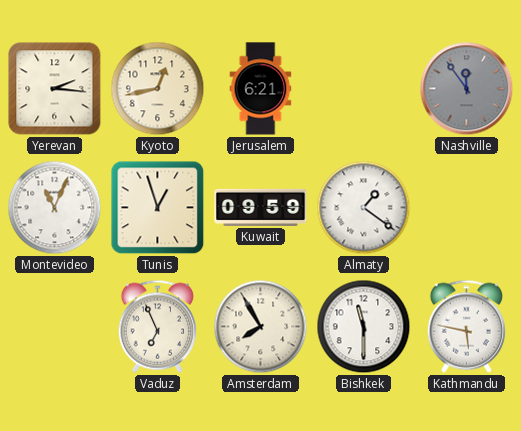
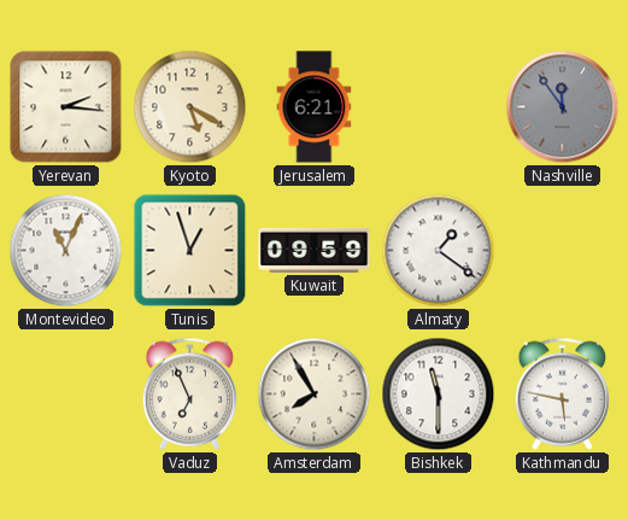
Kyoto: 12:43 -> 5:20
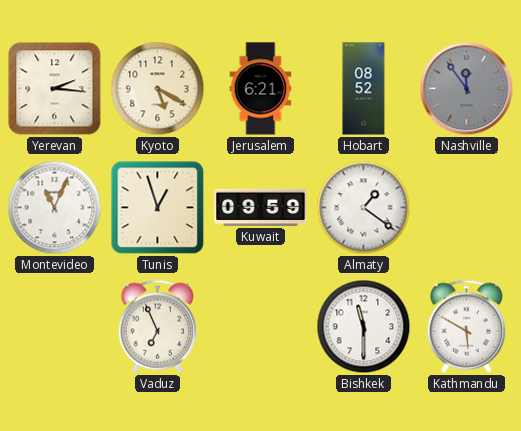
Hobart: none -> 08:52
Amsterdam: 7:55 -> none
Kathmandu: 5:47 -> 5:50
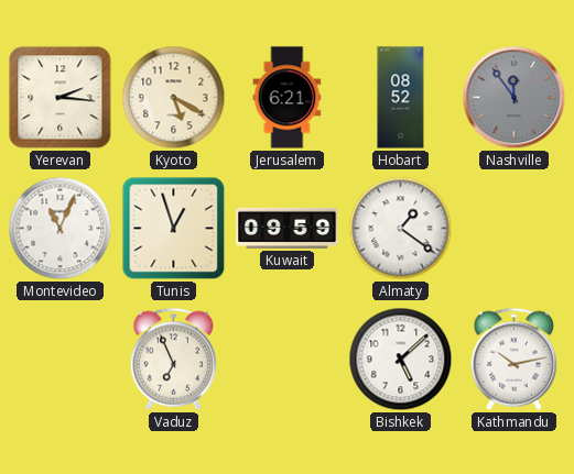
Bishkek: 11:30 -> 5:08
Kathmandu: 5:50 -> 10:13
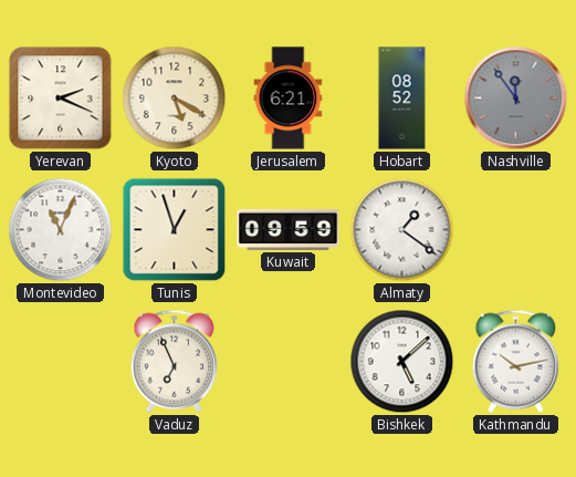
Yerevan: 2:16 -> 2:19
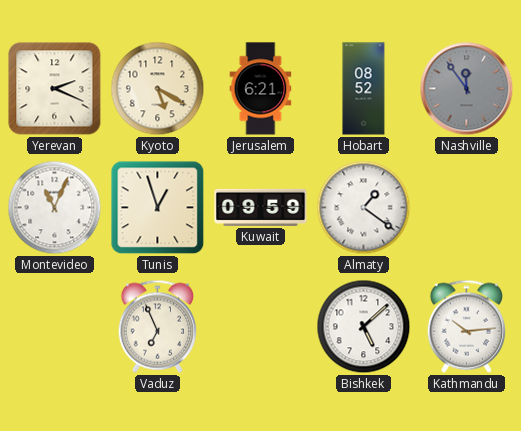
Kathmandu: 10:13 -> 10:14
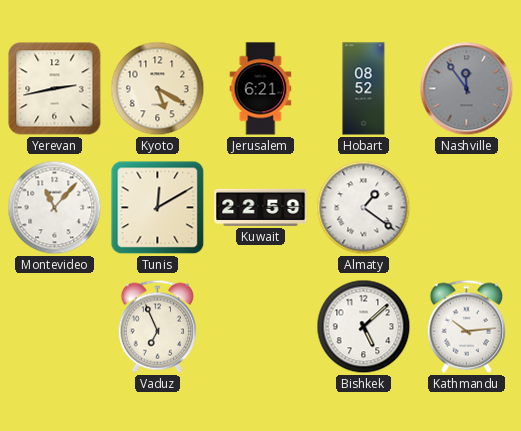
Yerevan: 2:19 -> 2:43
Montevideo: 11:04 -> 11:07
Tunis: 12:57 -> 12:10
Kuwait: 09:59 -> 22:59
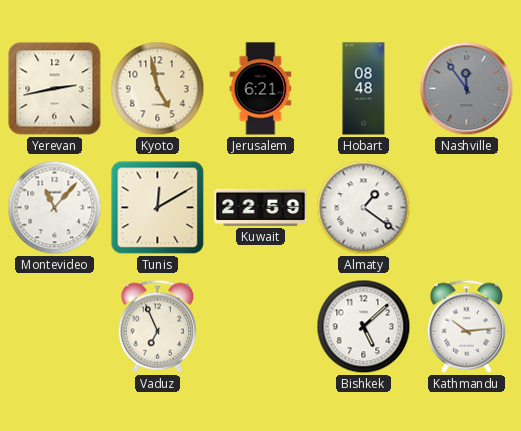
Kyoto: 5:20 -> 4:58
Hobart: 08:52 -> 08:48
